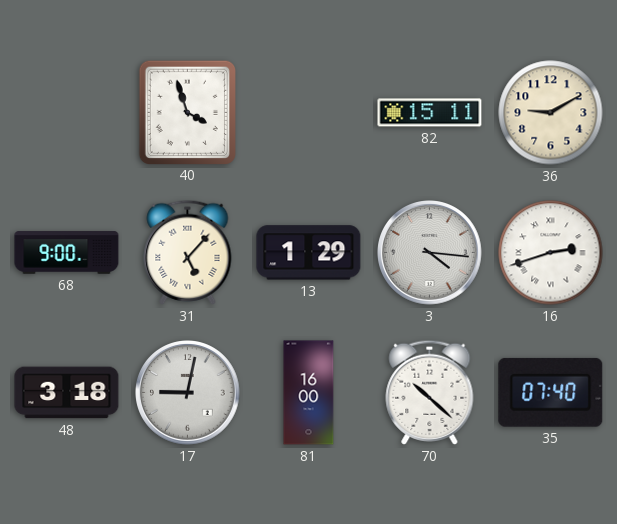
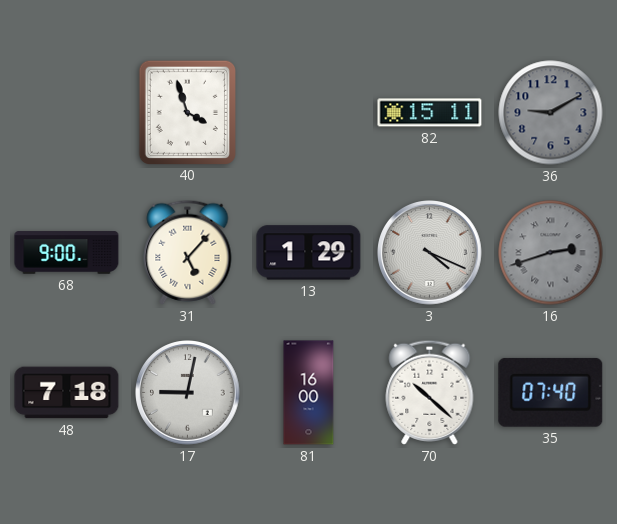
36 dial: cream -> grey
3: 4:16 -> 4:19
16 dial: white -> grey
48: 3:18 -> 7:18
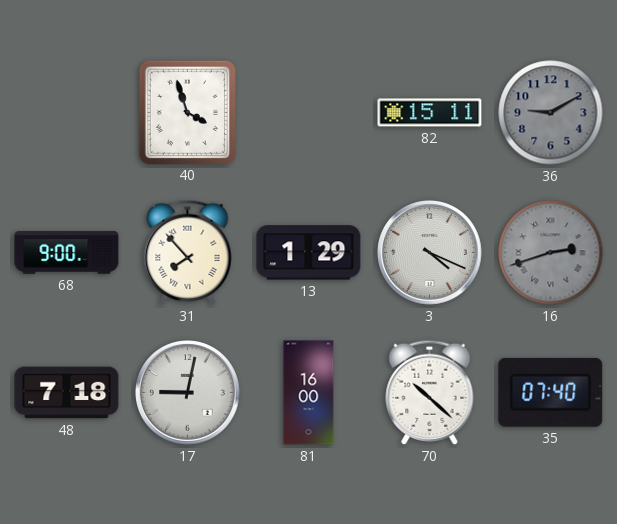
31: 5:07 -> 7:53
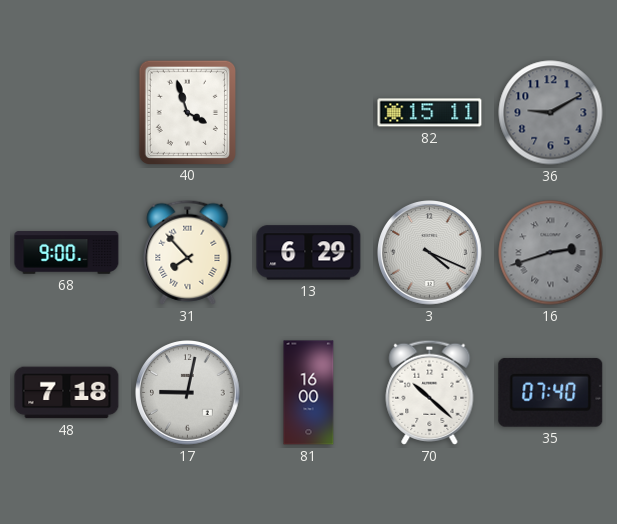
13: 1:29 -> 6:29
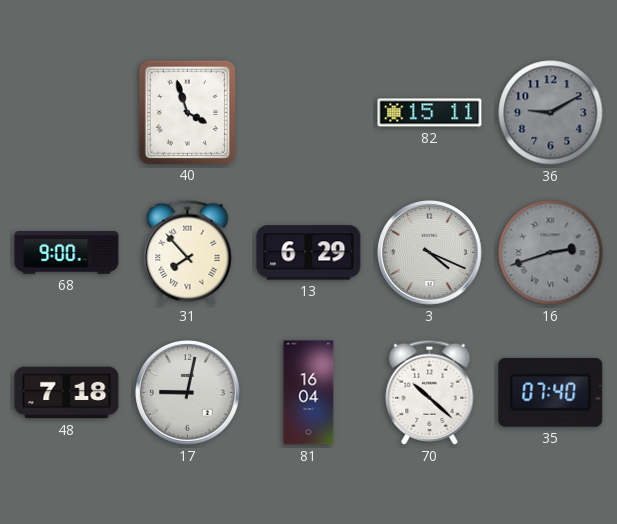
81: 16:00 -> 16:04
